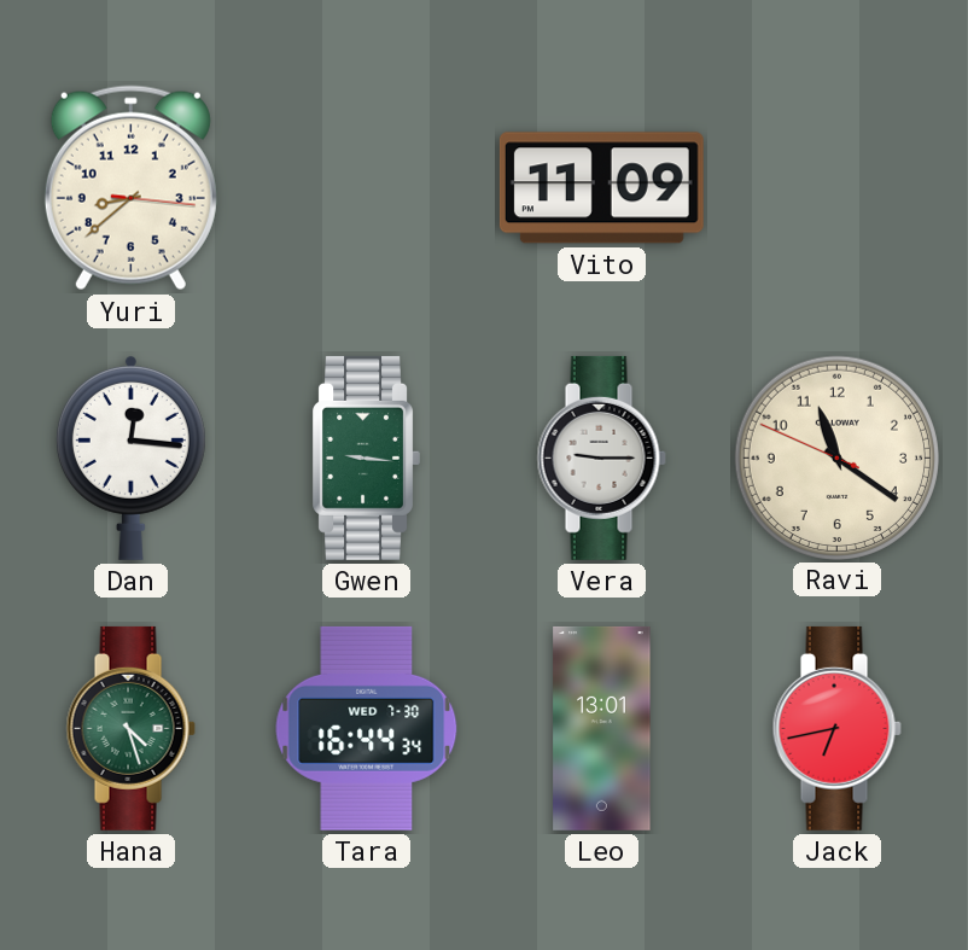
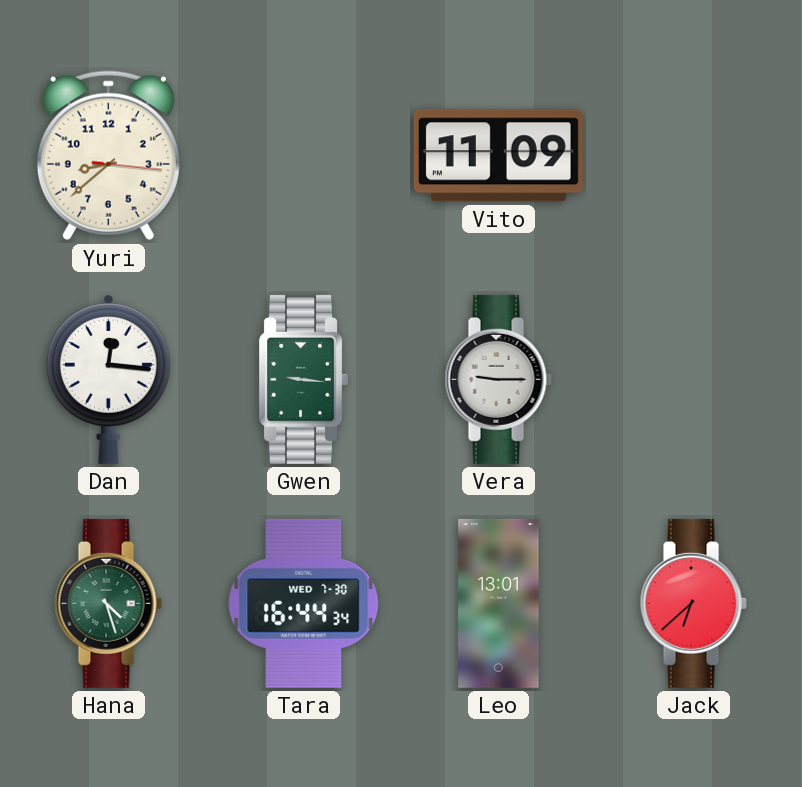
Ravi: 11:20 -> none
Jack: 6:43 -> 6:38
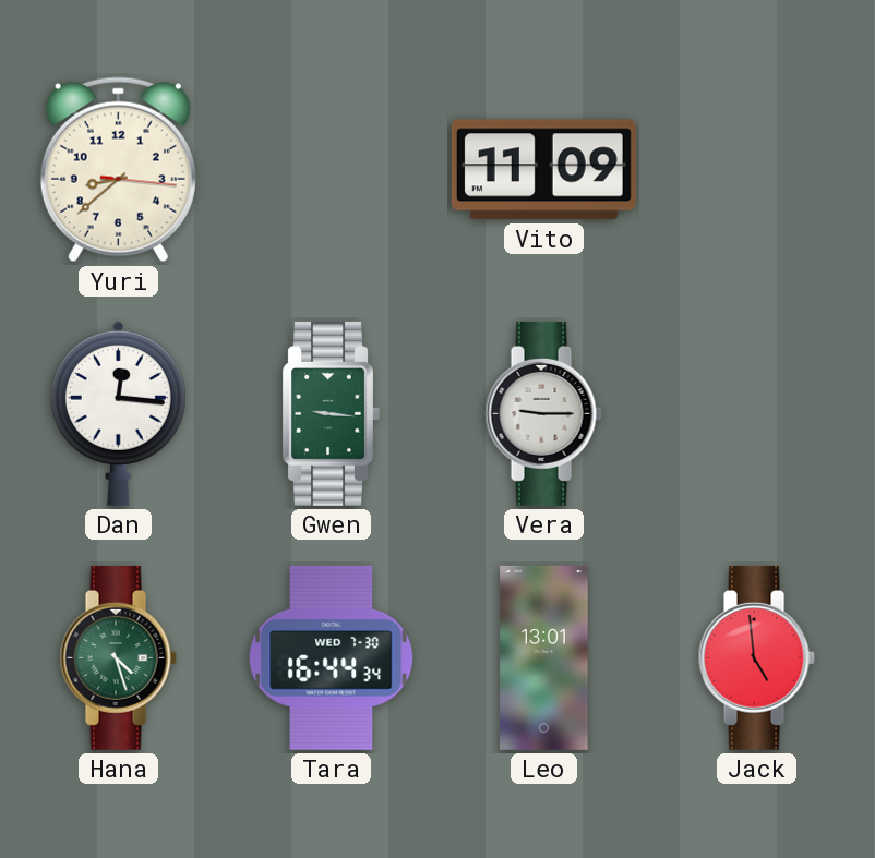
Jack: 6:38 -> 4:59
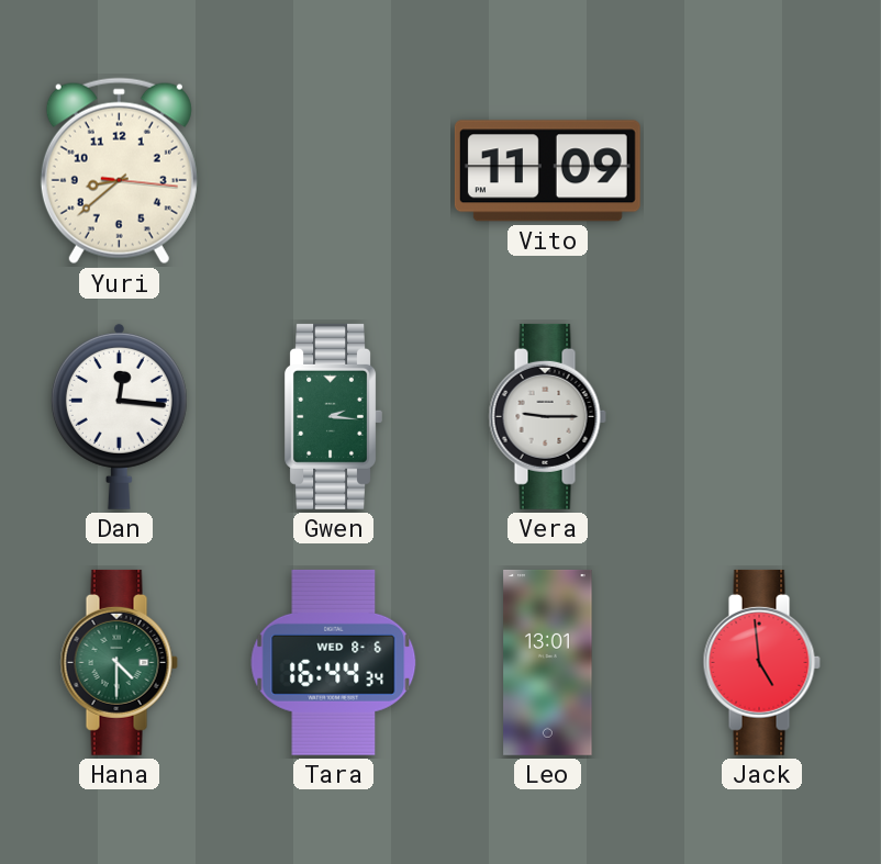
Gwen: 9:16 -> 2:16
Hana: 4:27 -> 4:30
Tara date: WED 7-30 -> WED 8-6
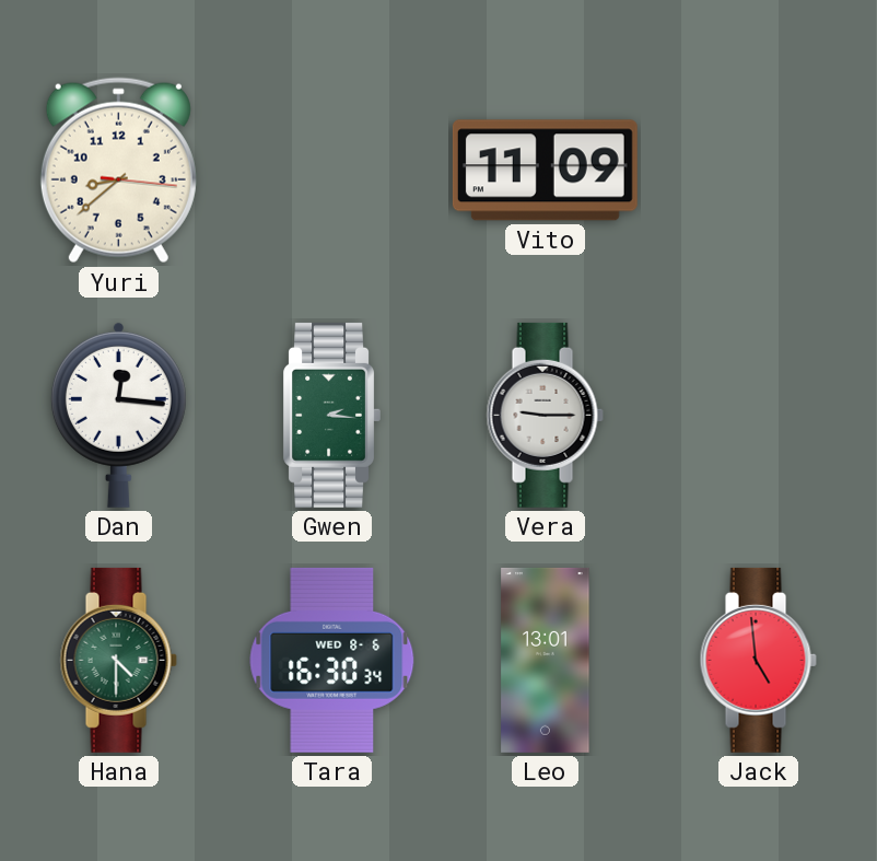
Tara: 16:44 -> 16:30
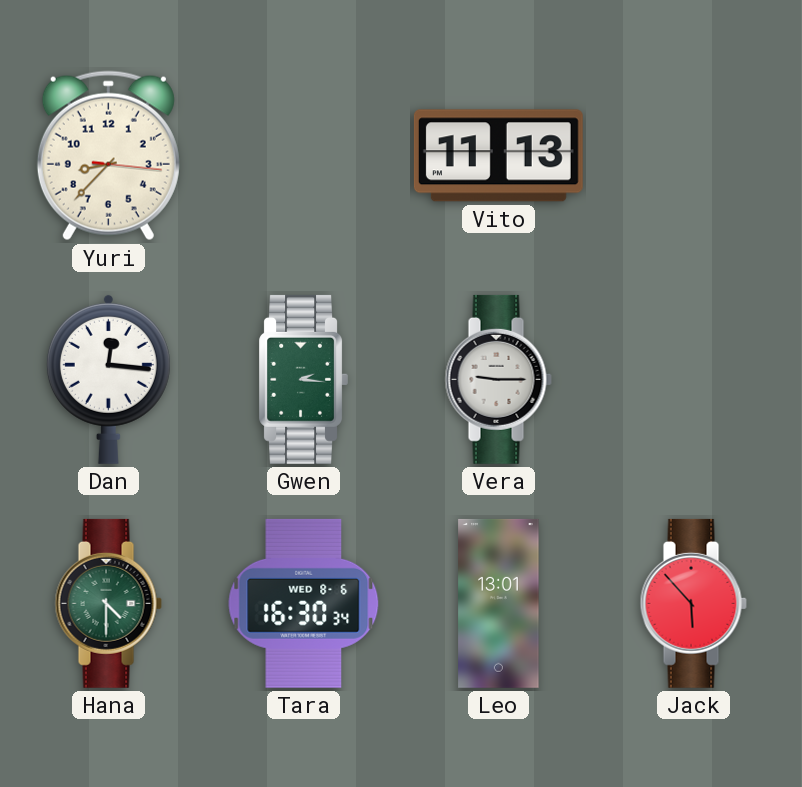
Yuri: 8:38 -> 8:37
Vito: 11:09 -> 11:13
Jack: 4:59 -> 5:53
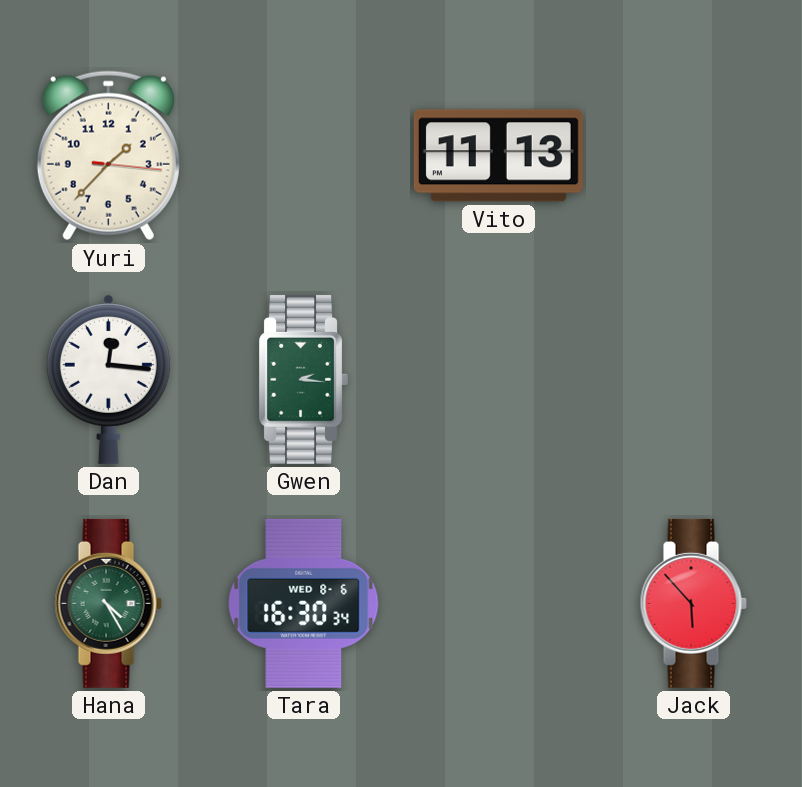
Yuri: 8:37 -> 1:37
Vera: 9:15 -> none
Hana: 4:30 -> 4:25
Leo: 13:01 -> none
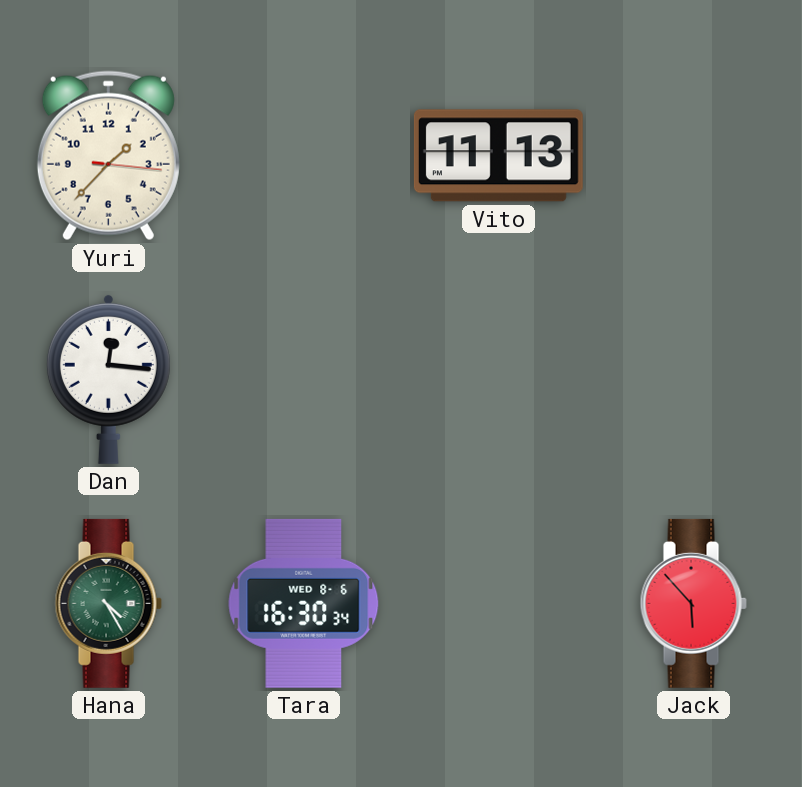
Gwen: 2:16 -> none
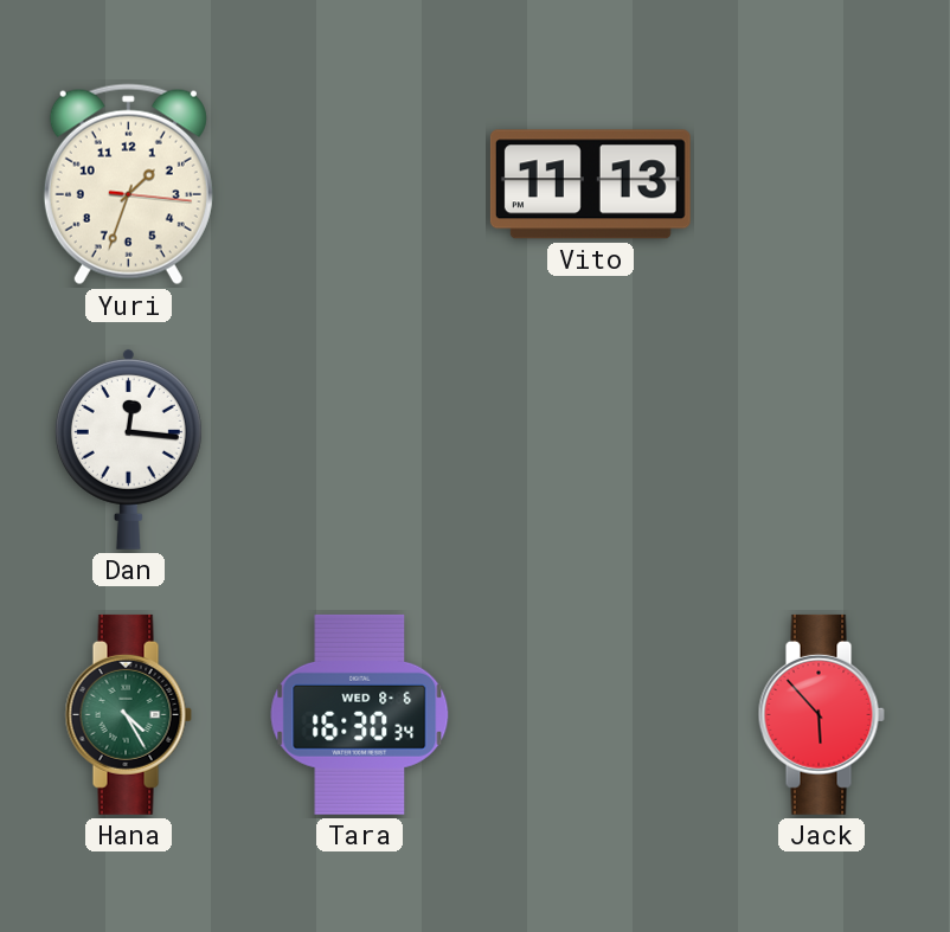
Yuri: 1:37 -> 1:33
